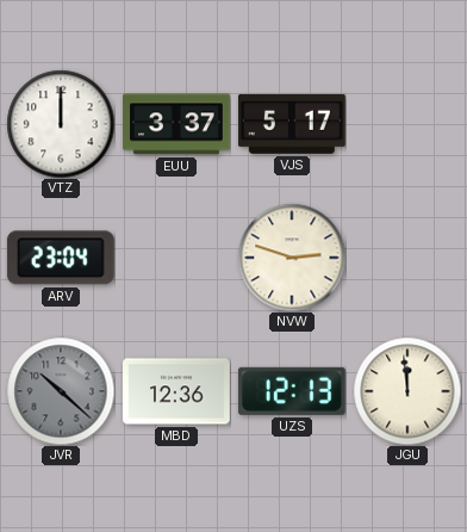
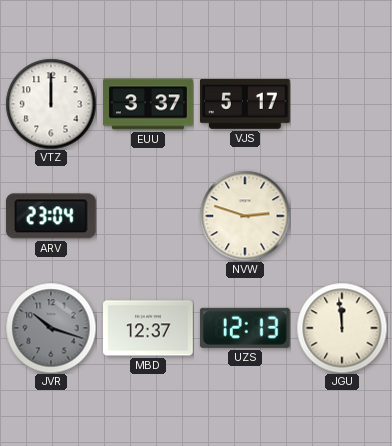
JVR: 10:22 -> 10:18
MBD: 12:36 -> 12:37
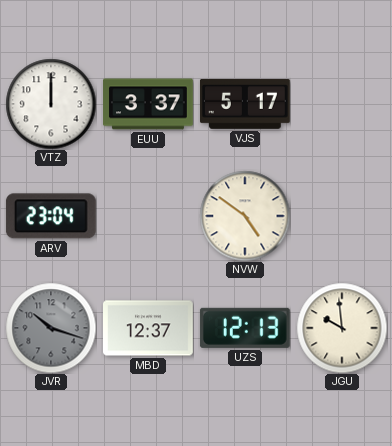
NVW: 2:48 -> 4:51
JGU: 11:59 -> 9:59
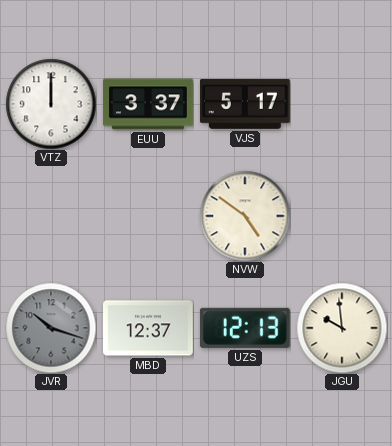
ARV: 23:04 -> none
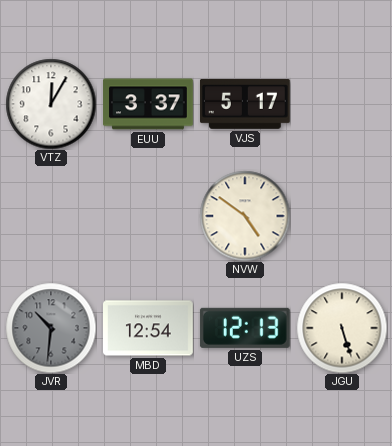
VTZ: 12:00 -> 12:05
JVR: 10:18 -> 10:31
MBD: 12:37 -> 12:54
JGU: 9:59 -> 5:27
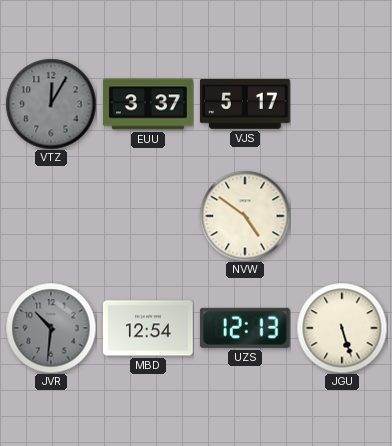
VTZ dial: white -> grey
